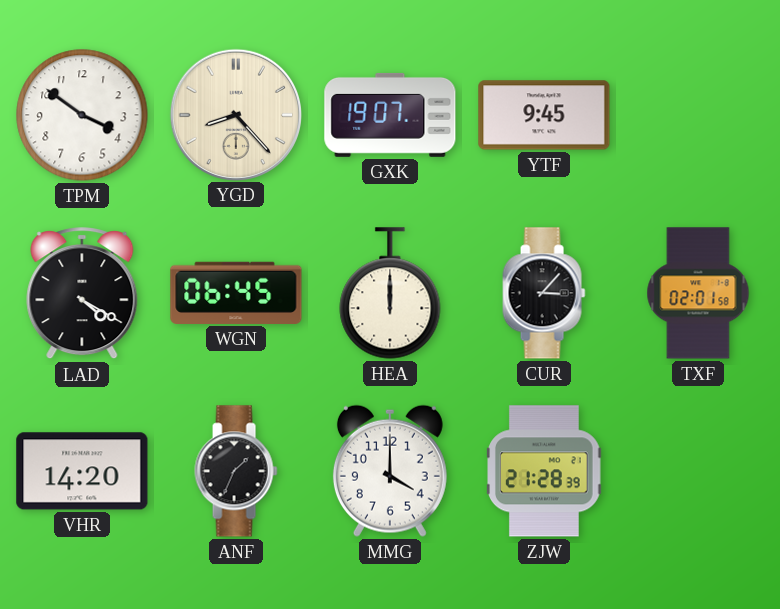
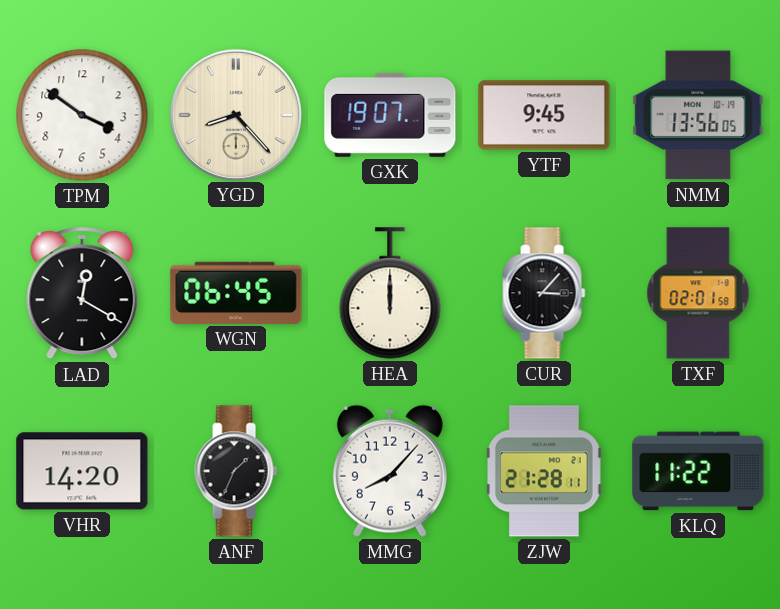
NMM: none -> 13:56
LAD: 4:20 -> 12:20
MMG: 4:00 -> 8:07
ZJW: 21:28:39 -> 21:28:11
KLQ: none -> 11:22
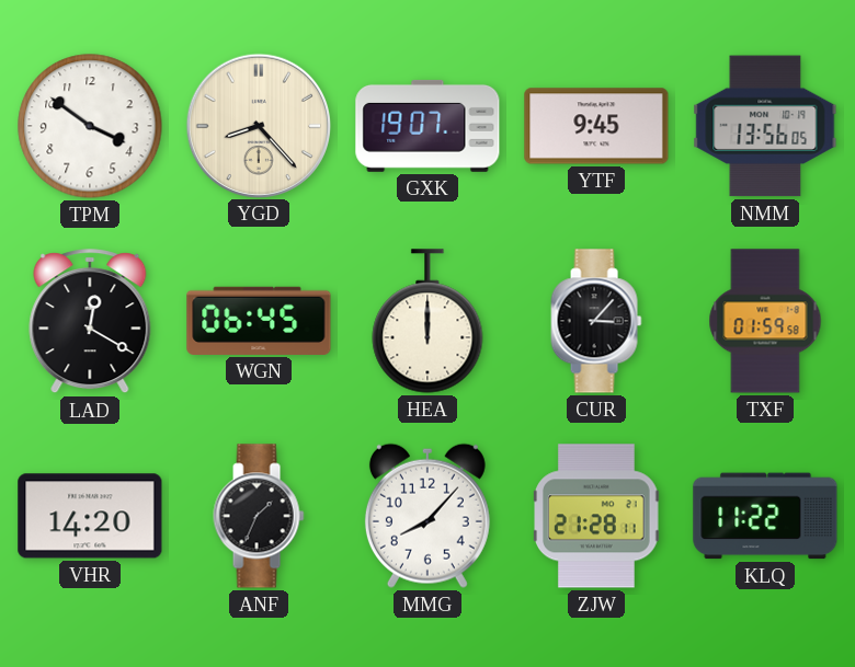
TXF: 02:01 -> 01:59
